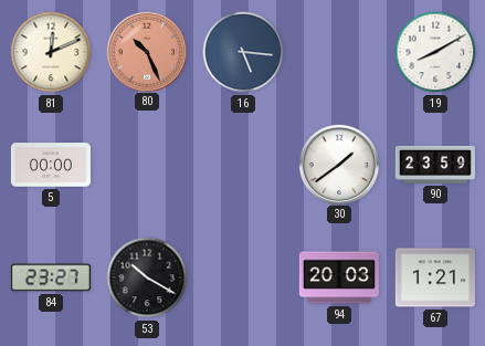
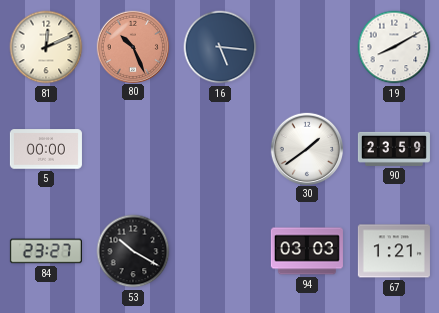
94: 20:03 -> 03:03
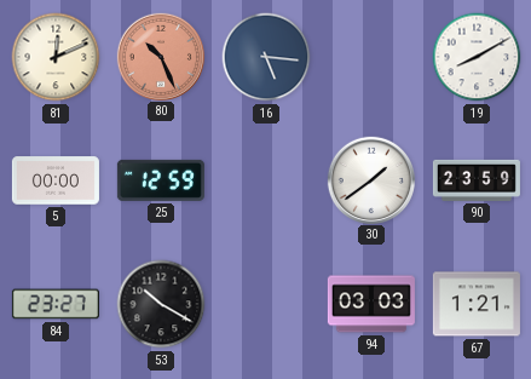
25: none -> 12:59
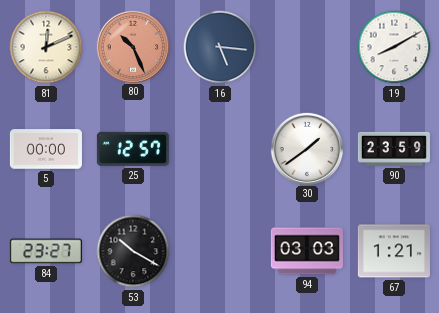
25: 12:59 -> 12:57
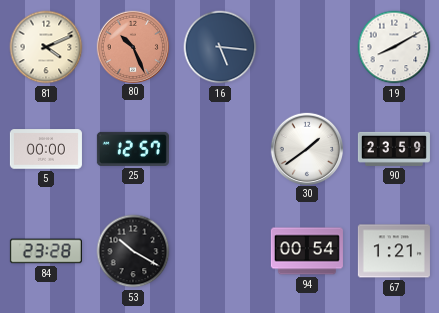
81: 12:11 -> 4:11
84: 23:27 -> 23:28
94: 03:03 -> 00:54
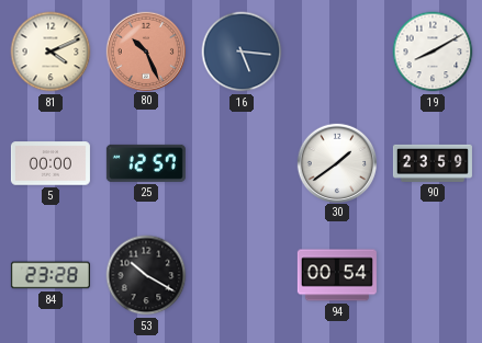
67: 1:21 -> none
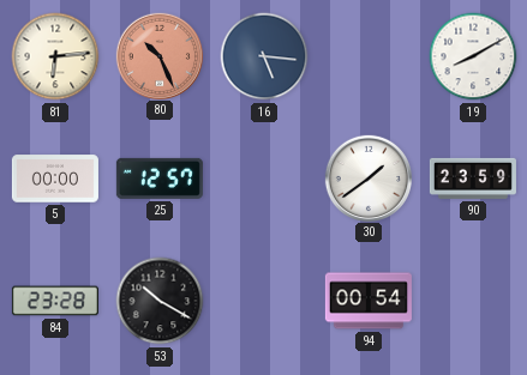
81: 4:11 -> 6:14
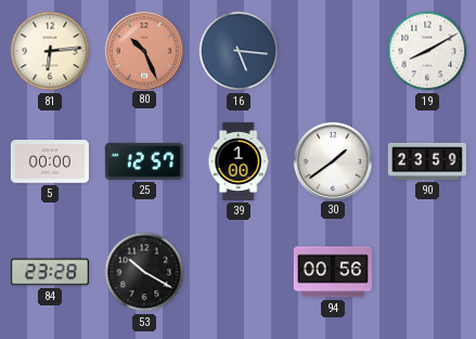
39: none -> 1:00
94: 00:54 -> 00:56
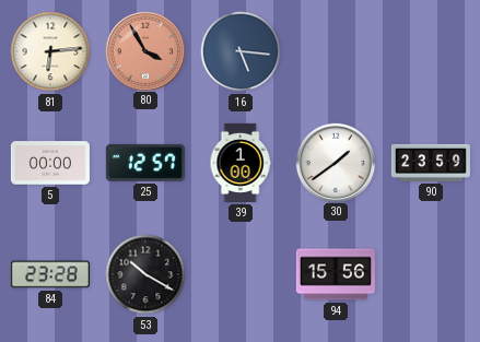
80: 10:26 -> 3:55
19: 8:10 -> none
94: 00:56 -> 15:56
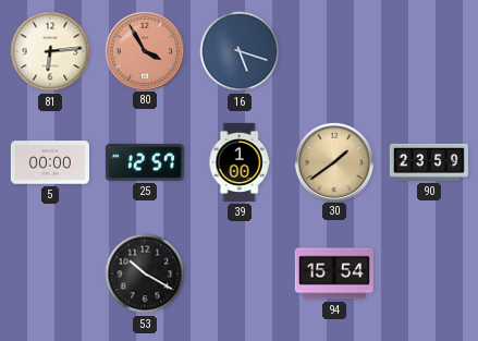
16: 5:16 -> 5:18
30 dial: white -> champagne
84: 23:28 -> none
94: 15:56 -> 15:54
